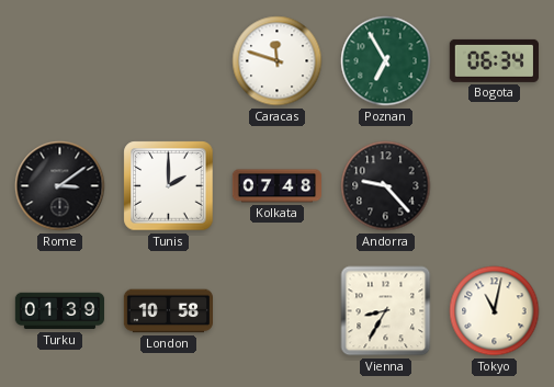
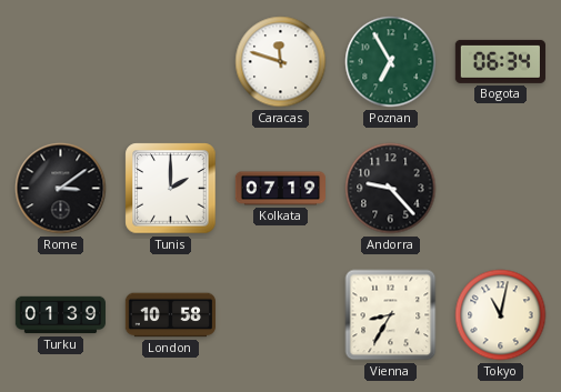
Kolkata: 07:48 -> 07:19
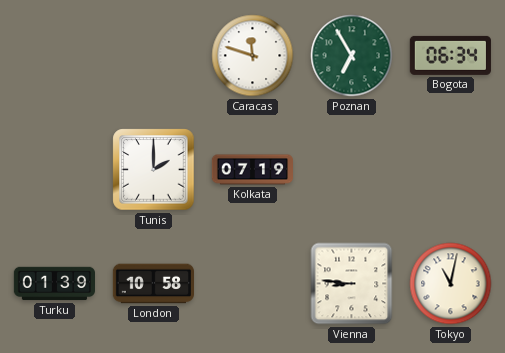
Rome: 3:09 -> none
Andorra: 9:23 -> none
Vienna: 8:35 -> 8:46
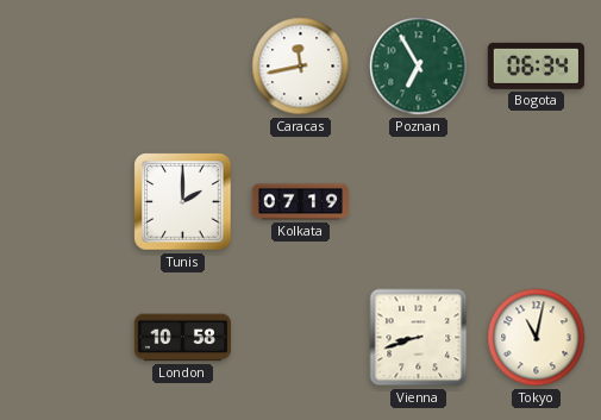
Caracas: 11:48 -> 11:43
Turku: 01:39 -> none
Vienna: 8:46 -> 8:42
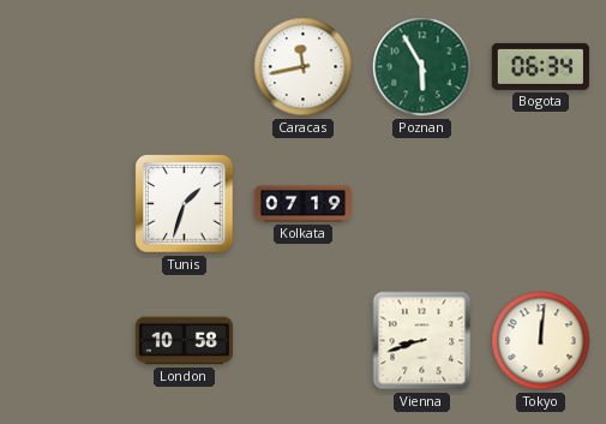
Poznan: 6:55 -> 5:55
Tunis: 2:00 -> 1:33
Tokyo: 11:02 -> 12:01
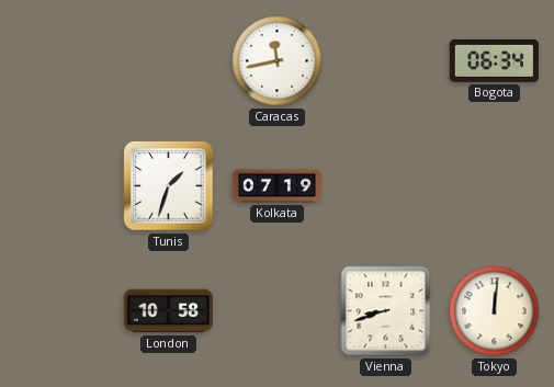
Poznan: 5:55 -> none
